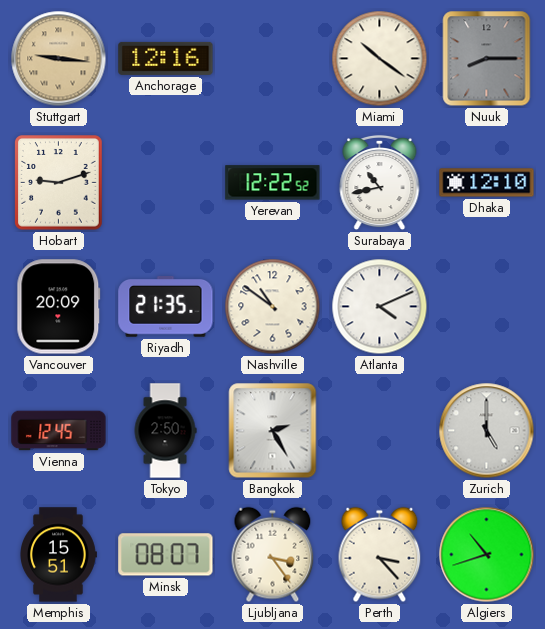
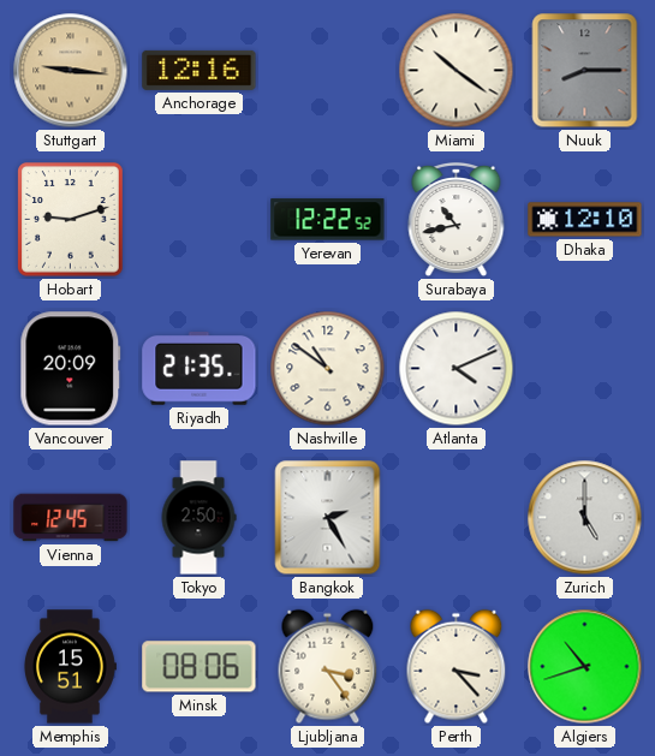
Minsk: 08:07 -> 08:06
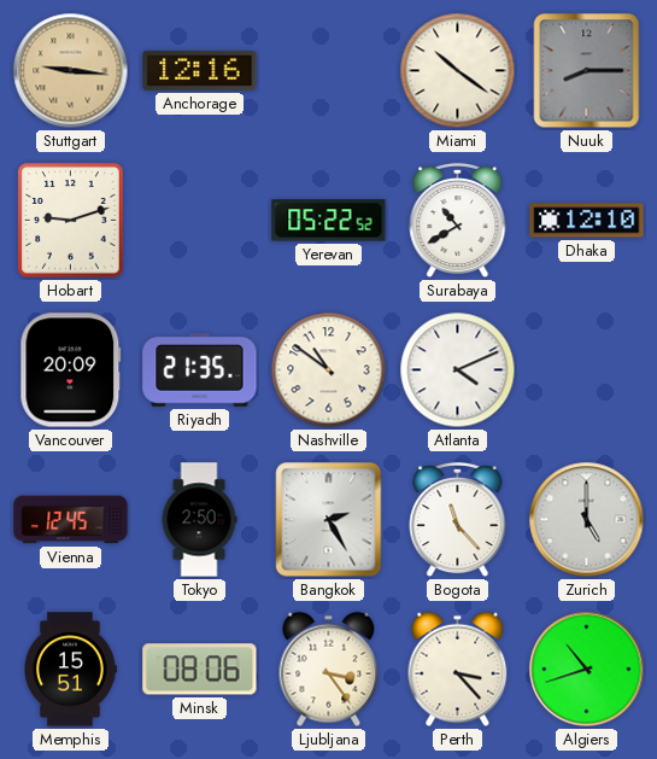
Yerevan: 12:22 -> 05:22
Surabaya: 10:43 -> 10:40
Bogota: none -> 11:23
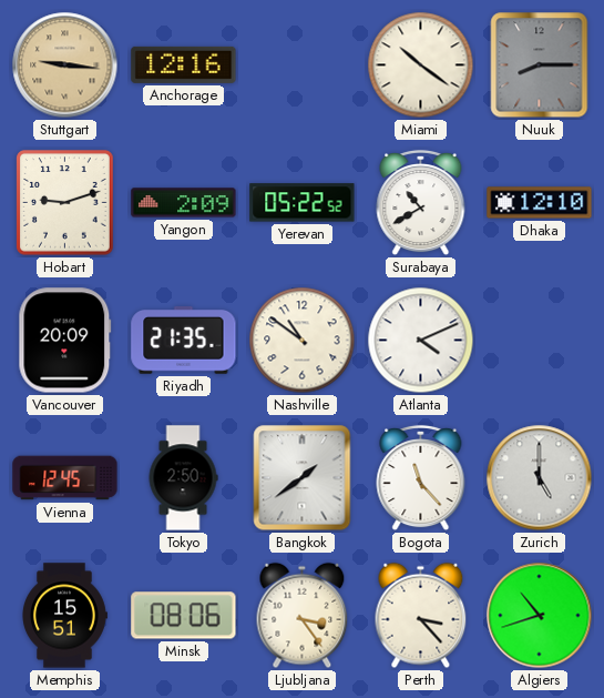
Yangon: none -> 2:09
Bangkok: 2:25 -> 1:39
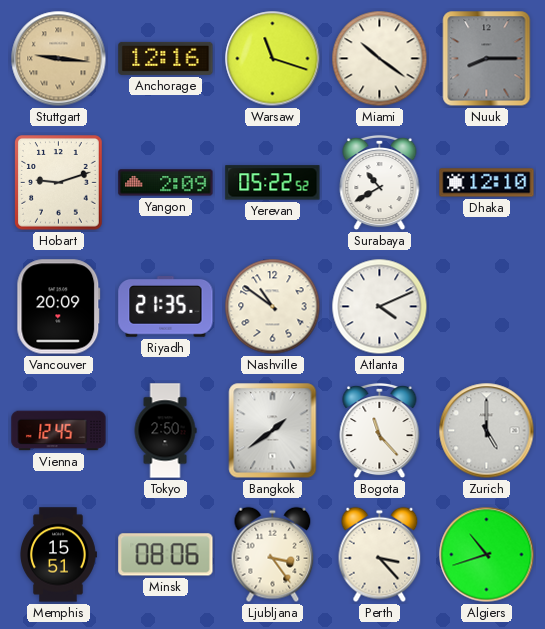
Warsaw: none -> 11:18
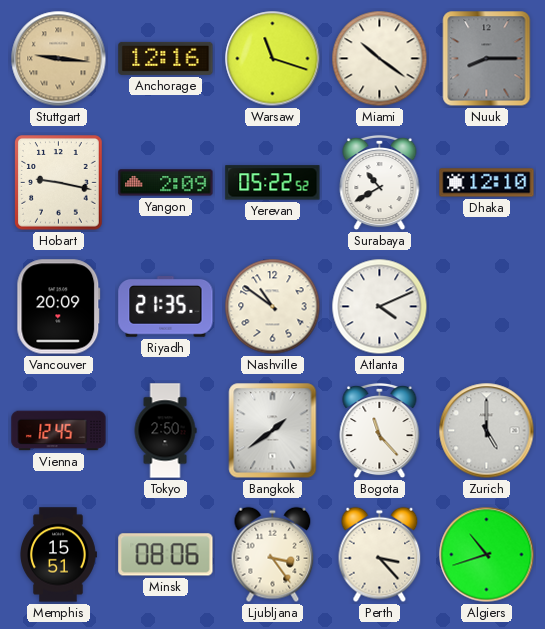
Hobart: 9:12 -> 9:17
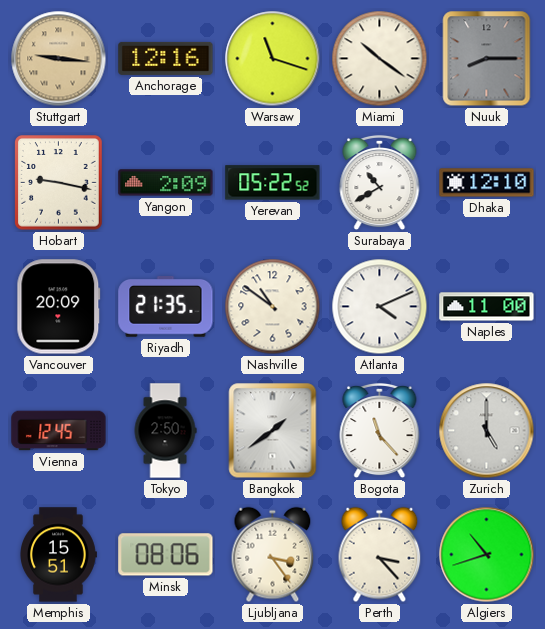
Naples: none -> 11:00
